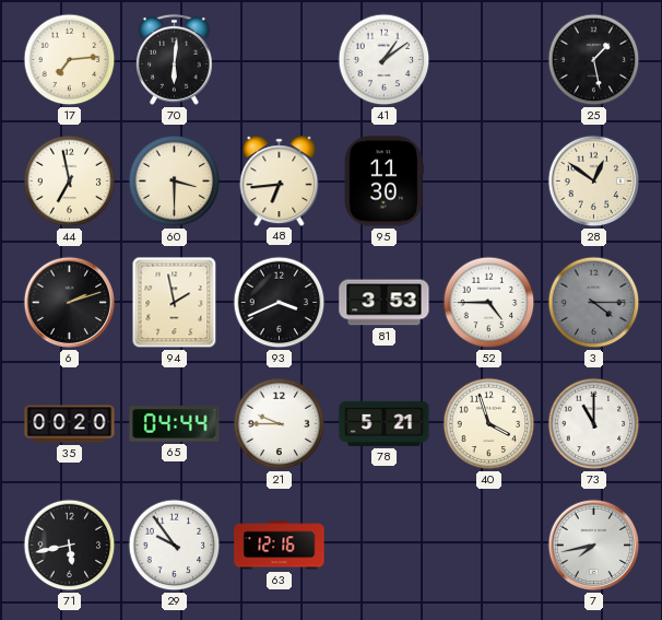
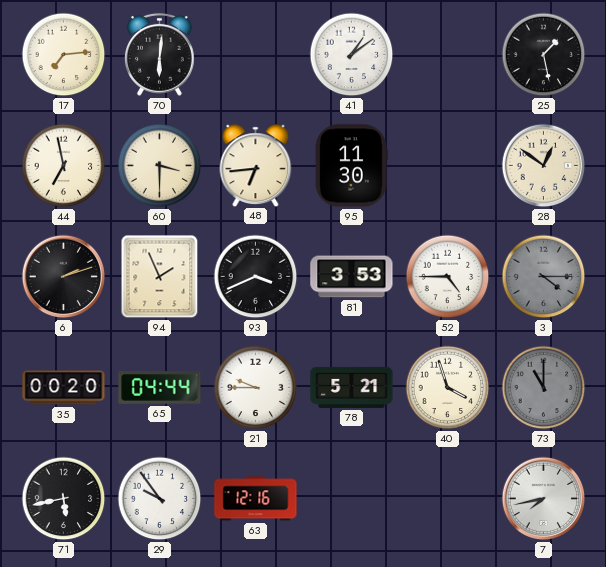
94: 1:58 -> 1:56
73 dial: white -> grey
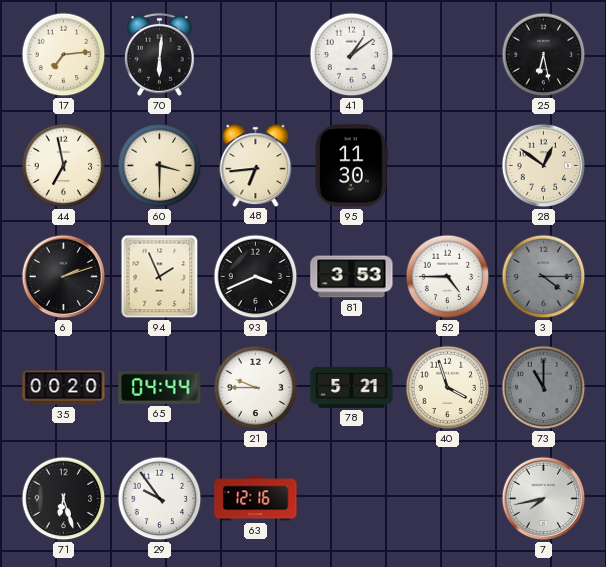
25: 1:28 -> 6:28
71: 5:43 -> 6:27
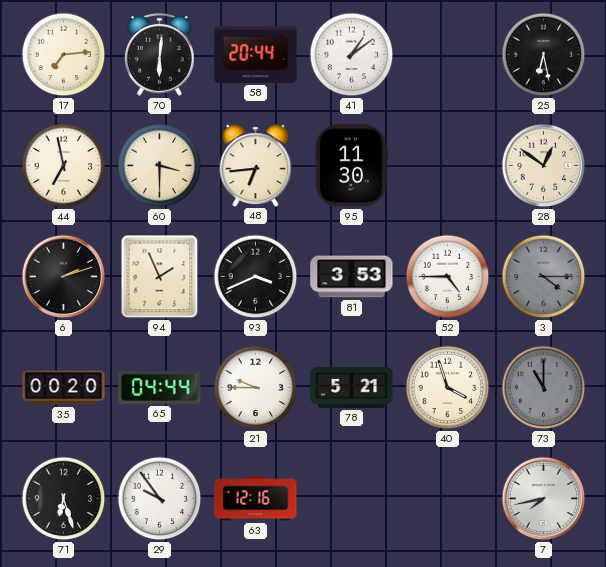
58: none -> 20:44
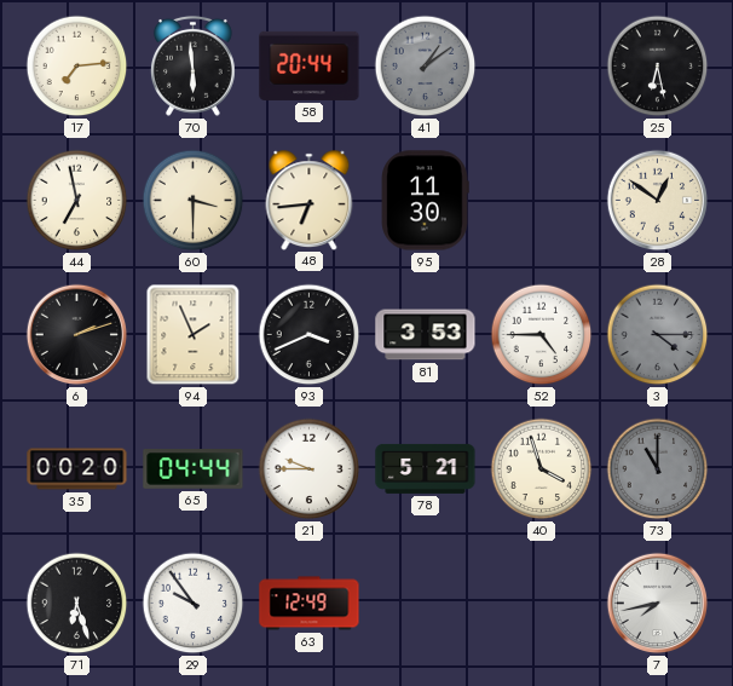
70: 6:01 -> 5:59
41 dial: white -> grey
63: 12:16 -> 12:49
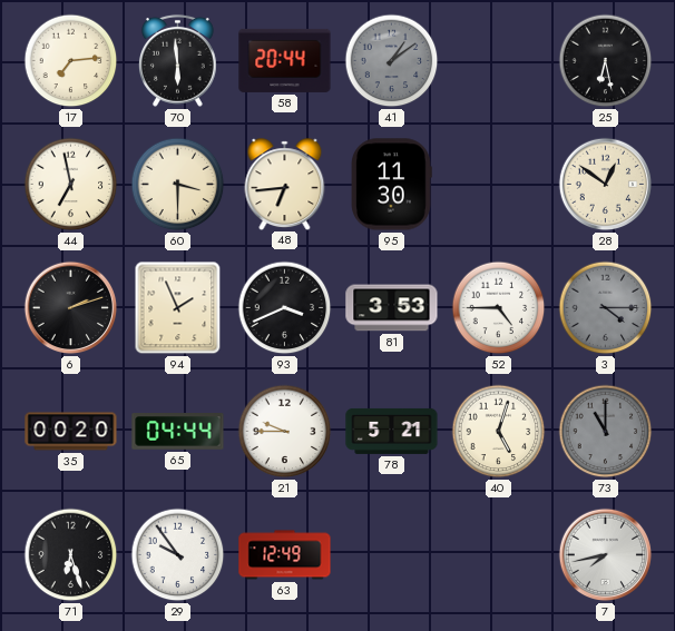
40: 3:57 -> 5:03
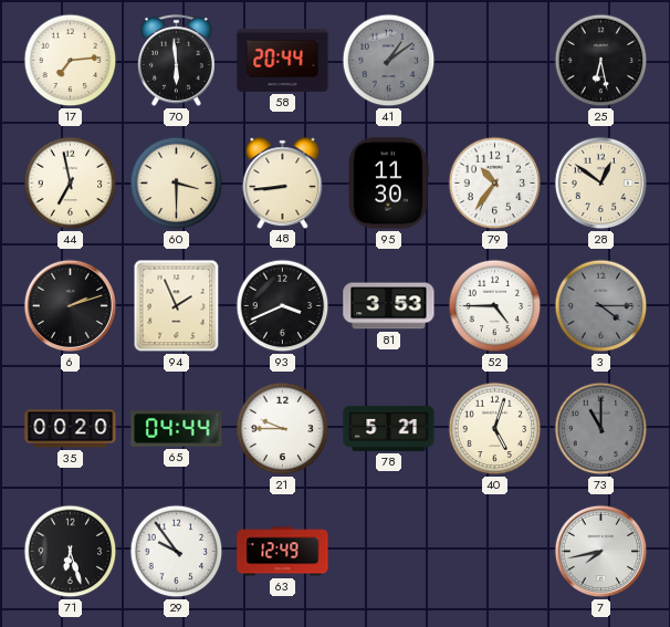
48: 6:44 -> 8:44
79: none -> 10:36
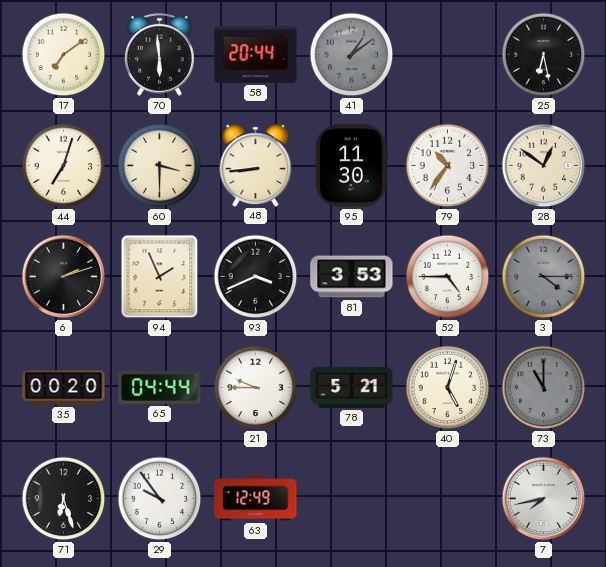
17: 7:14 -> 7:09
44: 6:58 -> 7:03
